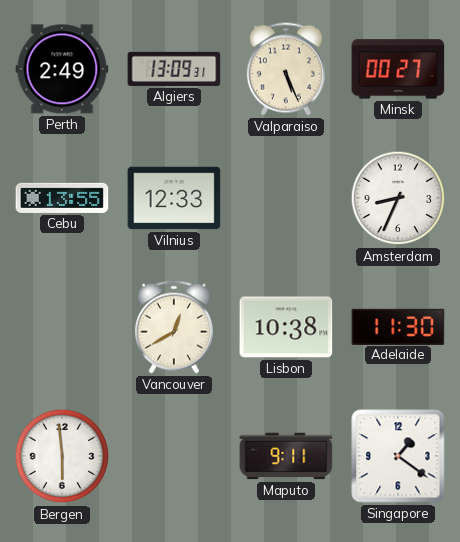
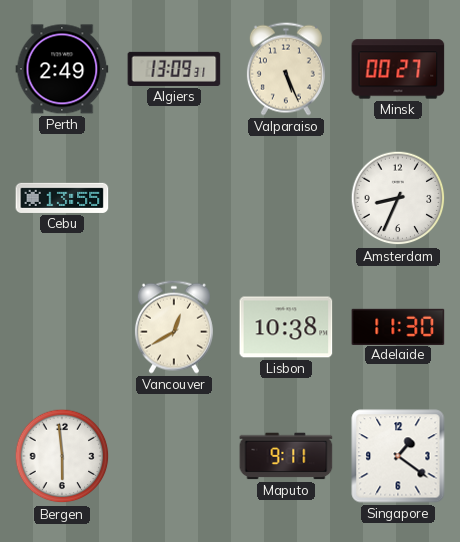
Vilnius: 12:33 -> none
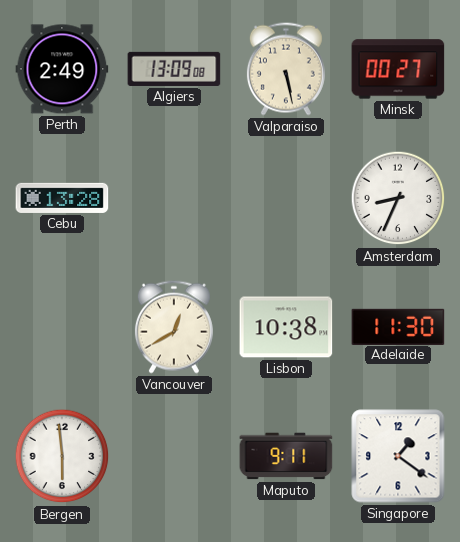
Algiers: 13:09:31 -> 13:09:08
Valparaiso: 5:26 -> 5:28
Cebu: 13:55 -> 13:28
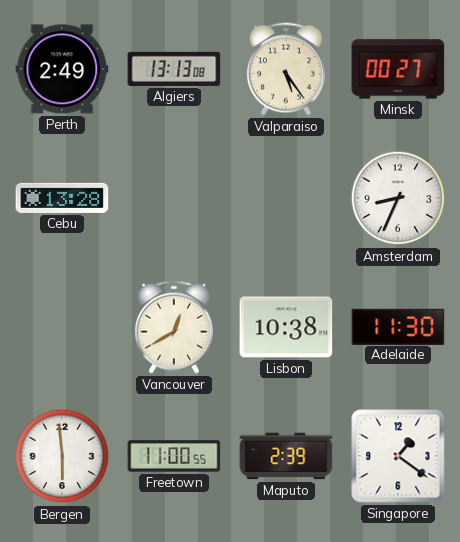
Algiers: 13:09 -> 13:13
Valparaiso: 5:28 -> 5:24
Freetown: none -> 11:00
Maputo: 9:11 -> 2:39
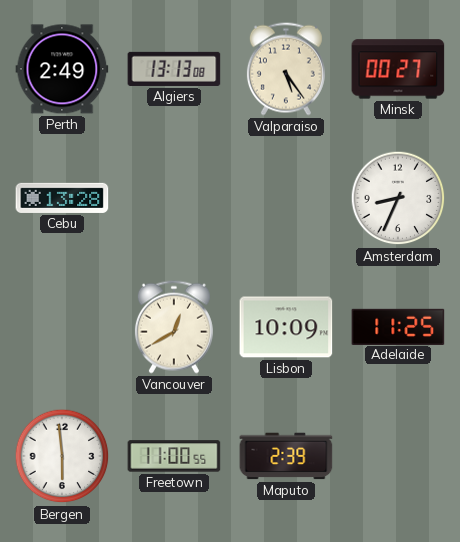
Lisbon: 10:38 -> 10:09
Adelaide: 11:30 -> 11:25
Singapore: 1:21 -> none
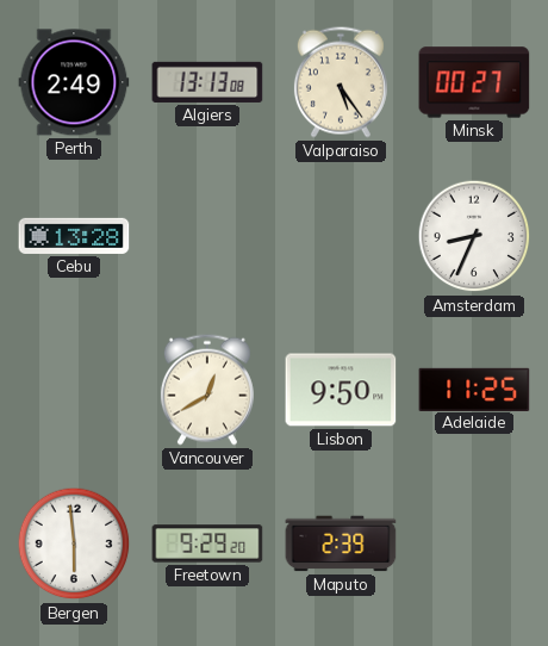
Lisbon: 10:09 -> 9:50
Freetown: 11:00 -> 9:29
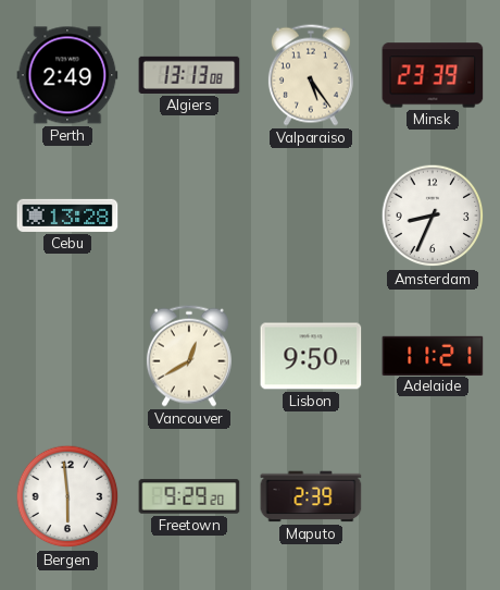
Minsk: 00:27 -> 23:39
Adelaide: 11:25 -> 11:21
